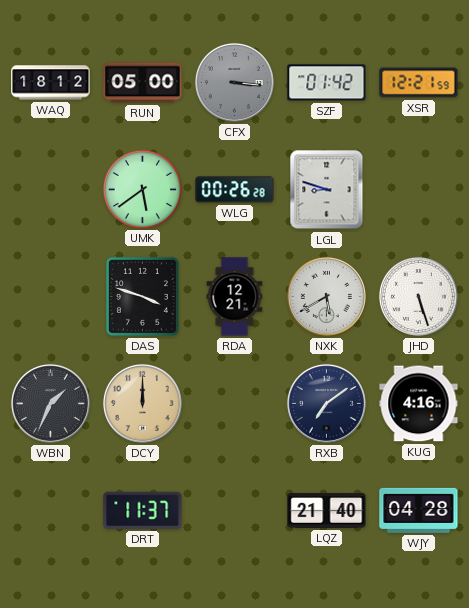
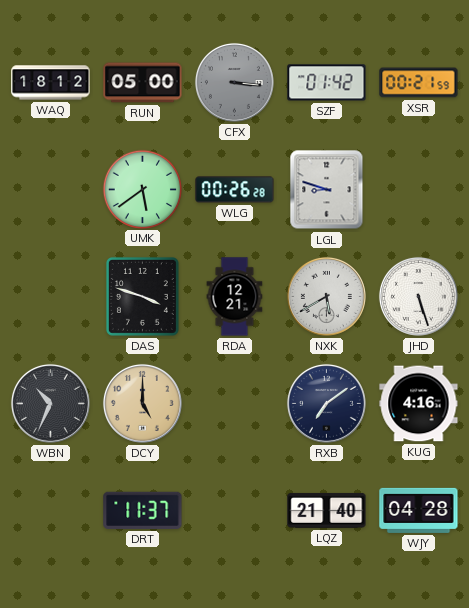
XSR: 12:21 -> 00:21
WBN: 1:34 -> 10:34
DCY: 12:00 -> 5:00
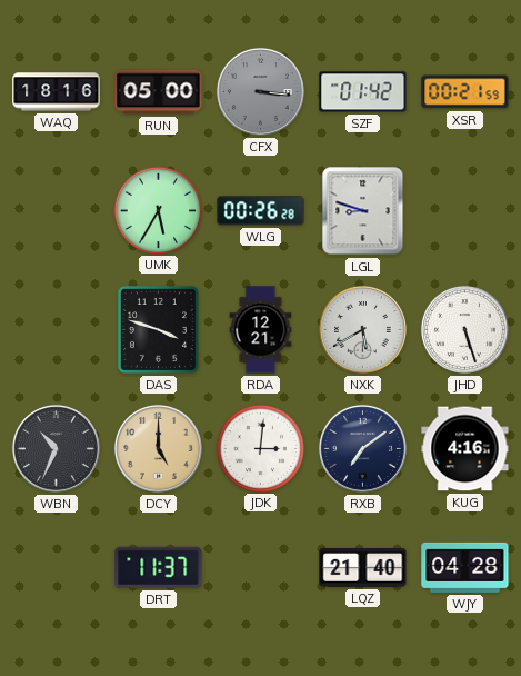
WAQ: 18:12 -> 18:16
UMK: 5:39 -> 5:35
JDK: none -> 3:01
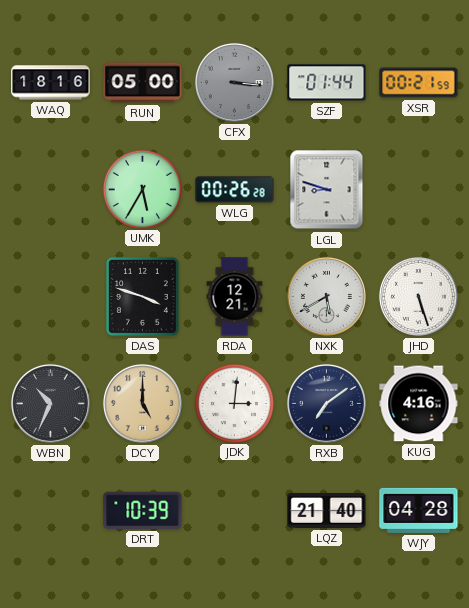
SZF: 01:42 -> 01:44
DRT: 11:37 -> 10:39
